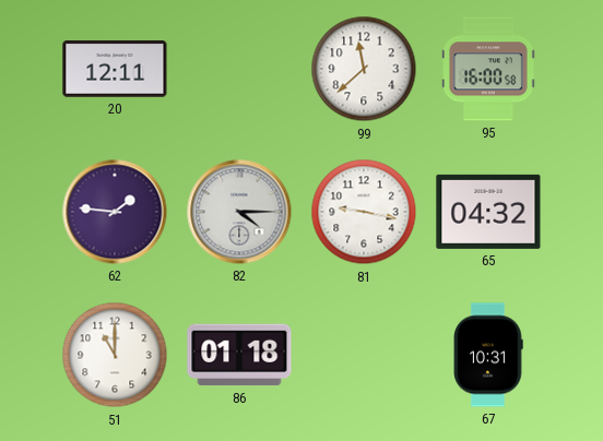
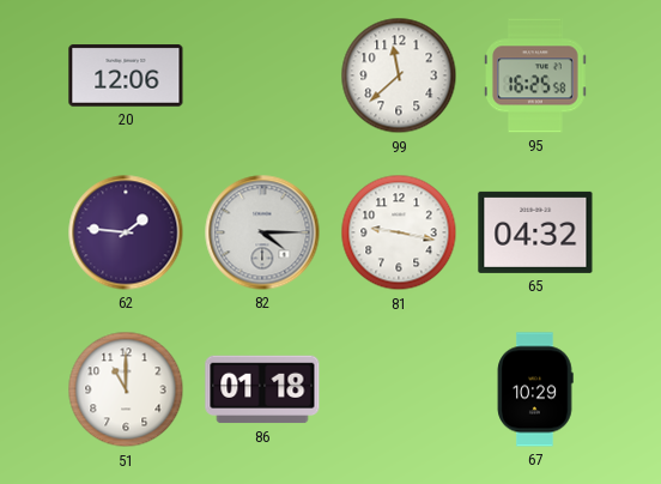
20: 12:11 -> 12:06
95: 16:00 -> 16:25
67: 10:31 -> 10:29
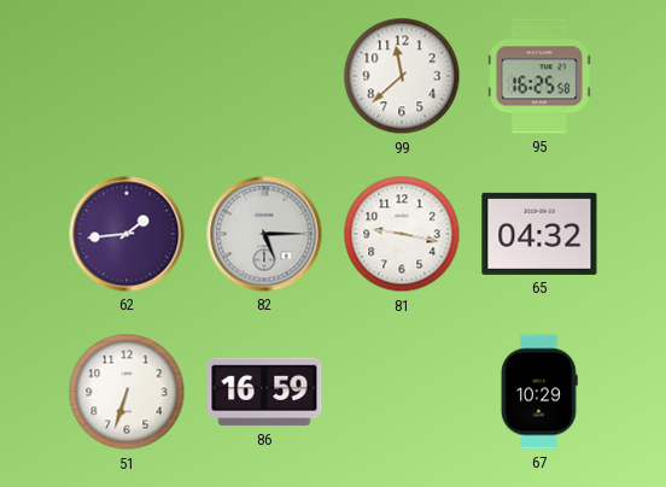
20: 12:06 -> none
62: 1:46 -> 1:44
82: 4:15 -> 5:15
51: 11:00 -> 6:33
86: 01:18 -> 16:59
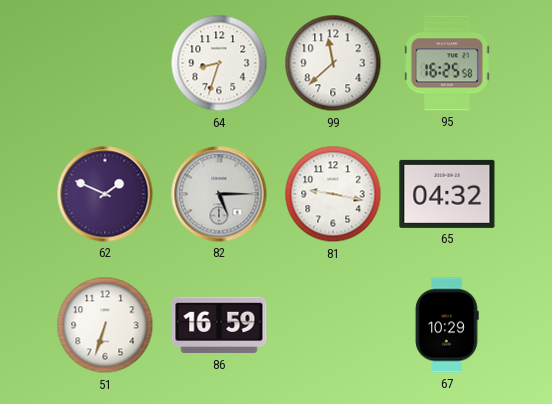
64: none -> 8:33
62: 1:44 -> 1:49
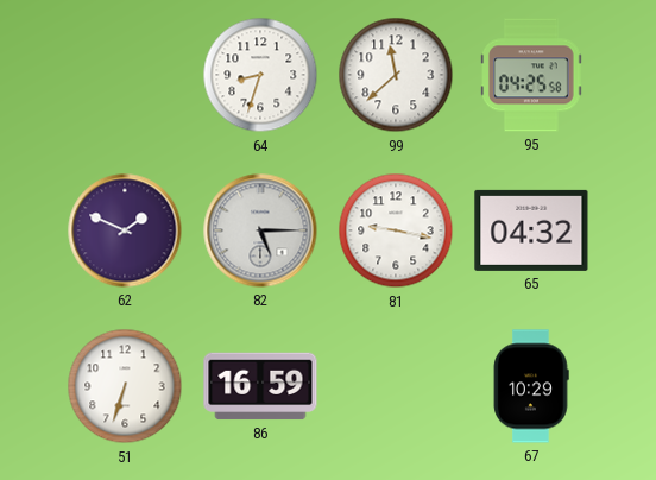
95: 16:25 -> 04:25
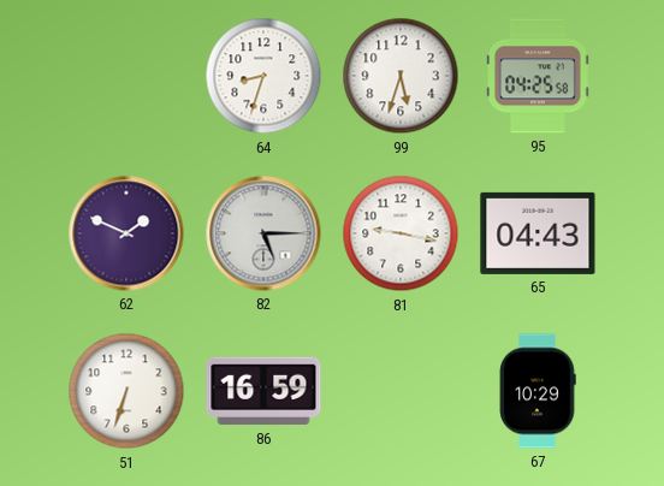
99: 11:38 -> 5:33
65: 04:32 -> 04:43
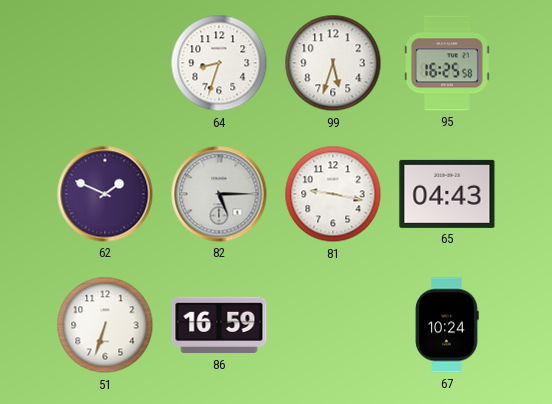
95: 04:25 -> 16:25
67: 10:29 -> 10:24
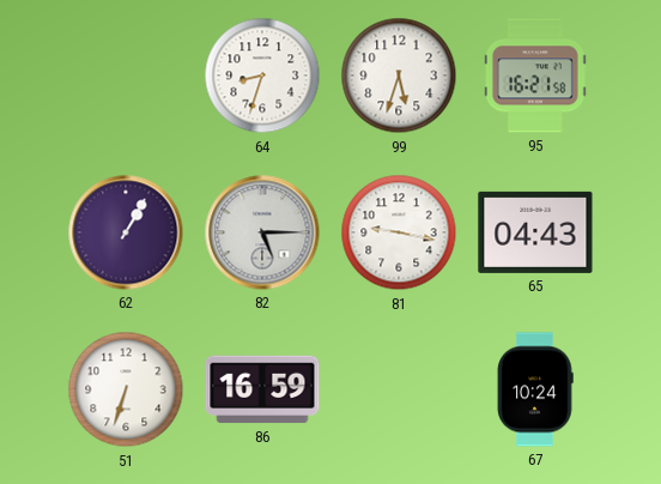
95: 16:25 -> 16:21
62: 1:49 -> 1:05
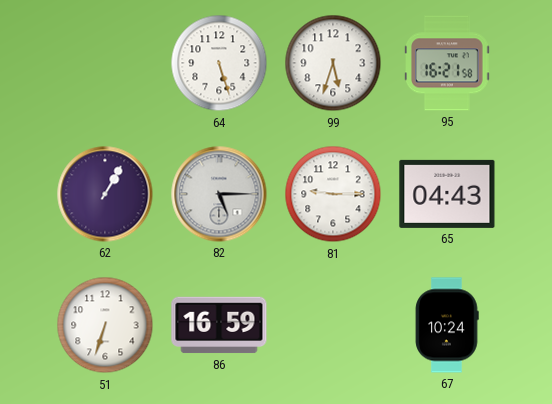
64: 8:33 -> 5:27
81: 9:17 -> 9:15
